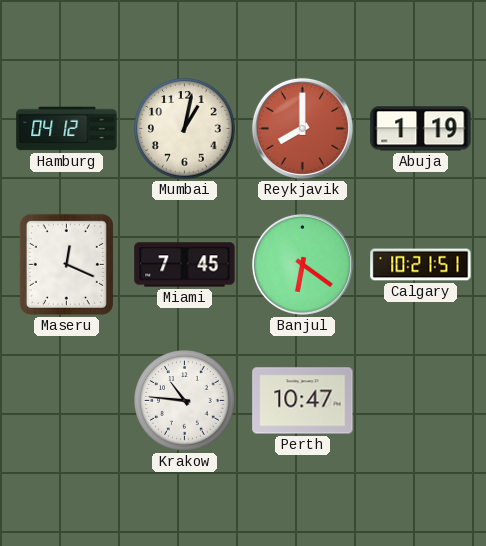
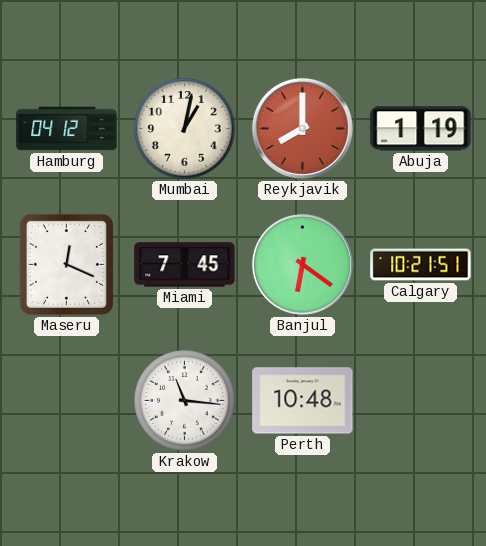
Krakow: 10:46 -> 11:16
Perth: 10:47 -> 10:48
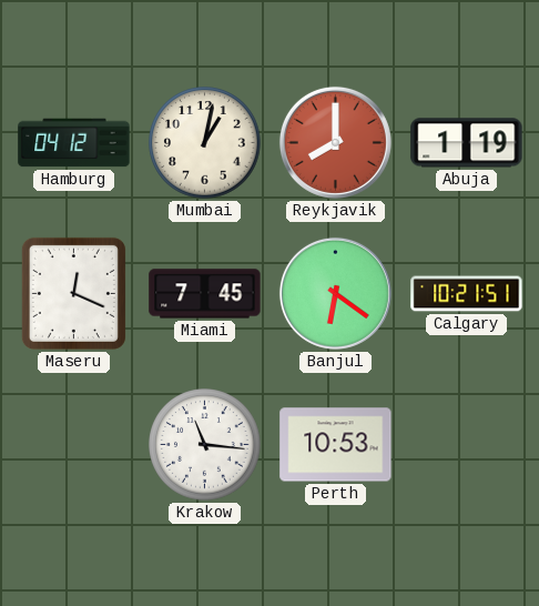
Perth: 10:48 -> 10:53
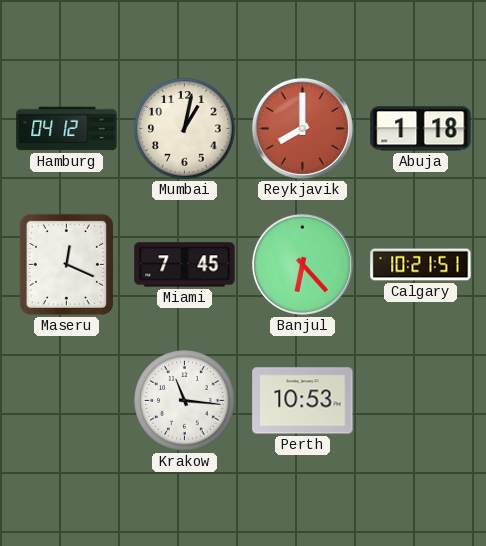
Abuja: 1:19 -> 1:18
Banjul: 6:21 -> 6:23
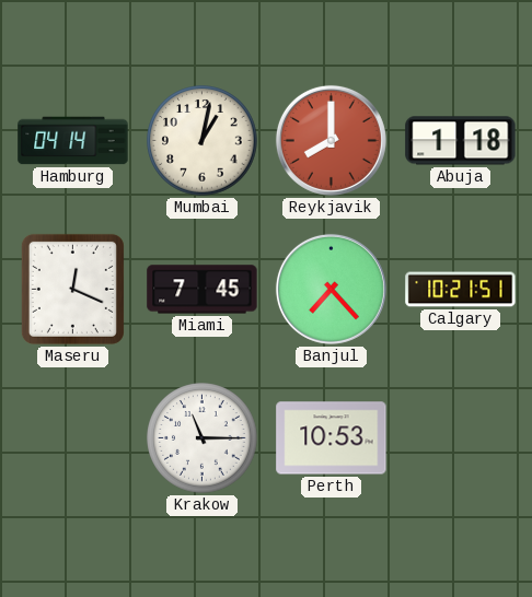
Hamburg: 04:12 -> 04:14
Banjul: 6:23 -> 7:23
Krakow: 11:16 -> 11:15
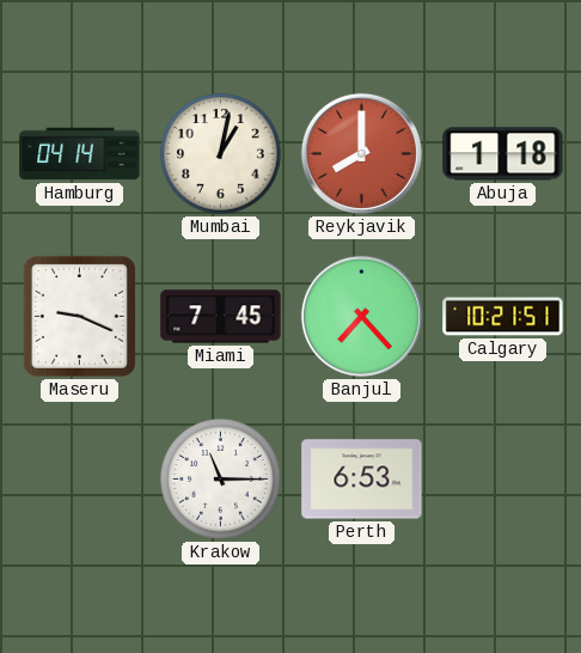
Maseru: 12:19 -> 9:19
Perth: 10:53 -> 6:53
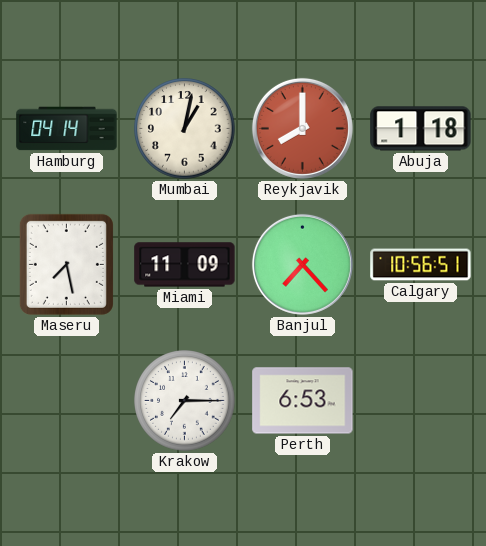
Maseru: 9:19 -> 7:28
Miami: 7:45 -> 11:09
Calgary: 10:21 -> 10:56
Krakow: 11:15 -> 7:15
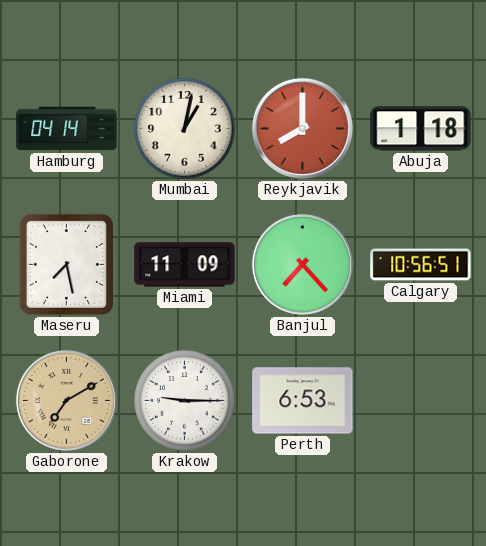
Gaborone: none -> 7:10
Krakow: 7:15 -> 9:15
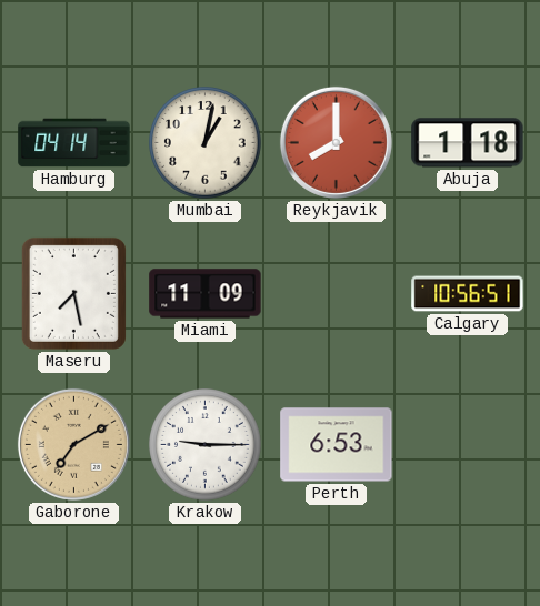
Banjul: 7:23 -> none
